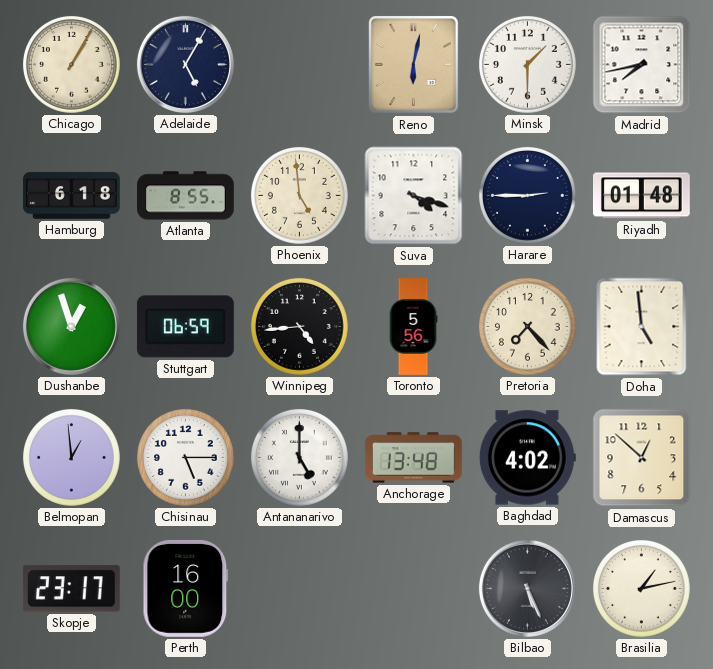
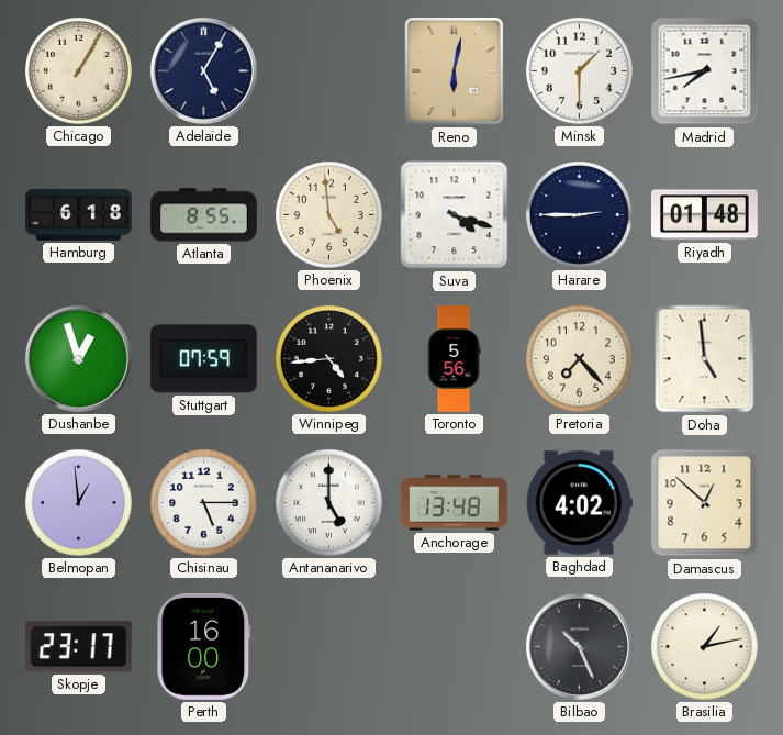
Stuttgart: 06:59 -> 07:59
Bilbao: 5:26 -> 10:26
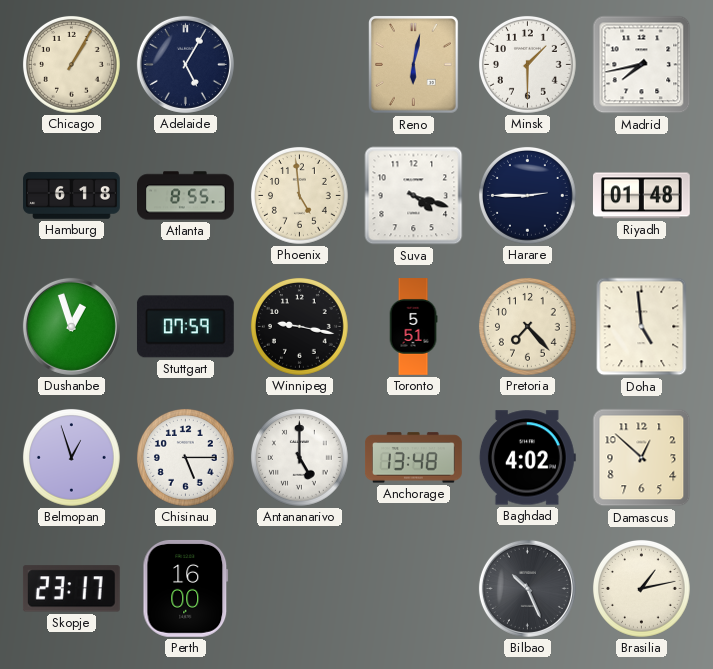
Winnipeg: 4:44 -> 9:17
Toronto: 5:56 -> 5:51
Belmopan: 12:59 -> 12:57
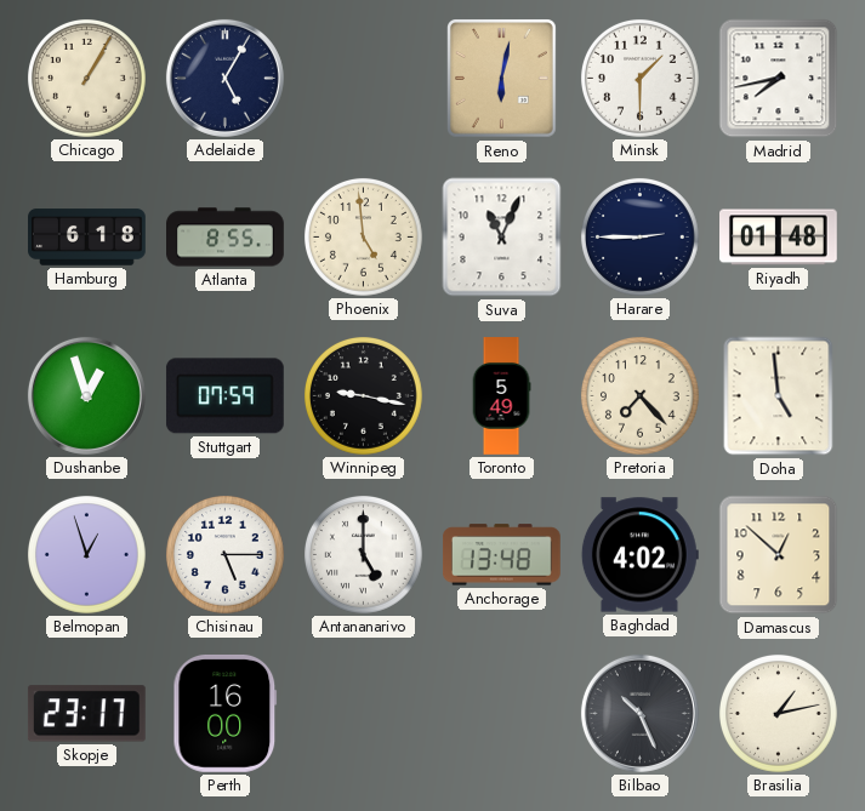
Suva: 4:18 -> 11:04
Toronto: 5:51 -> 5:49
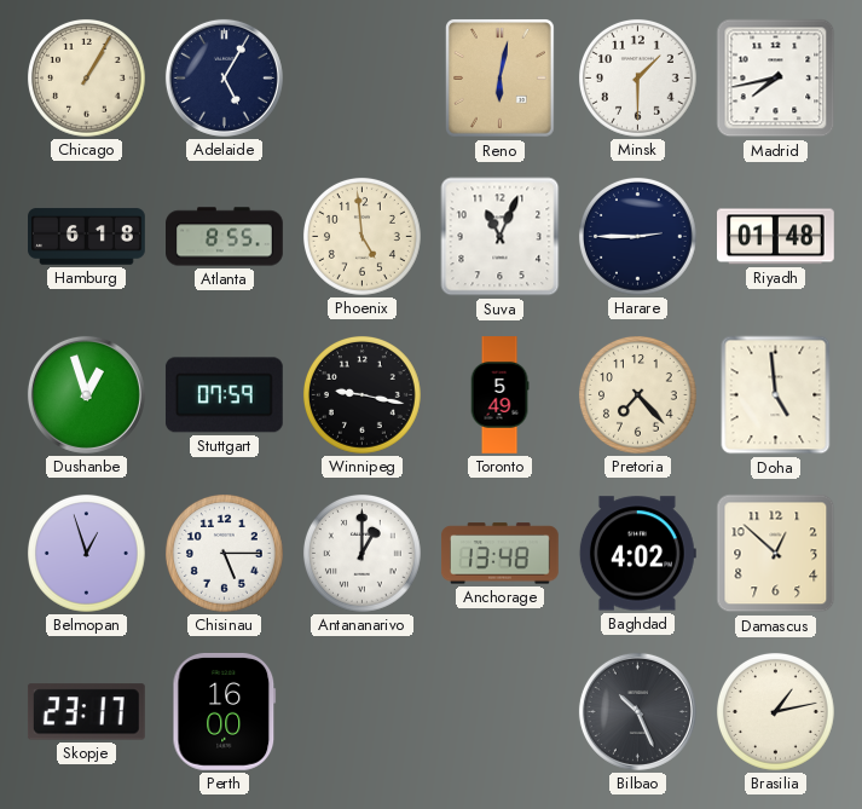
Antananarivo: 5:00 -> 1:00
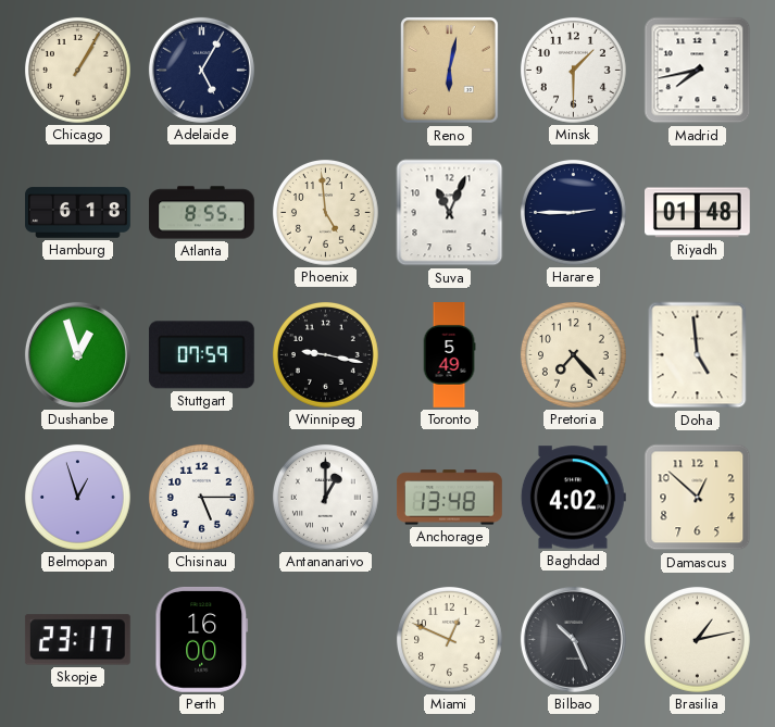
Miami: none -> 12:49
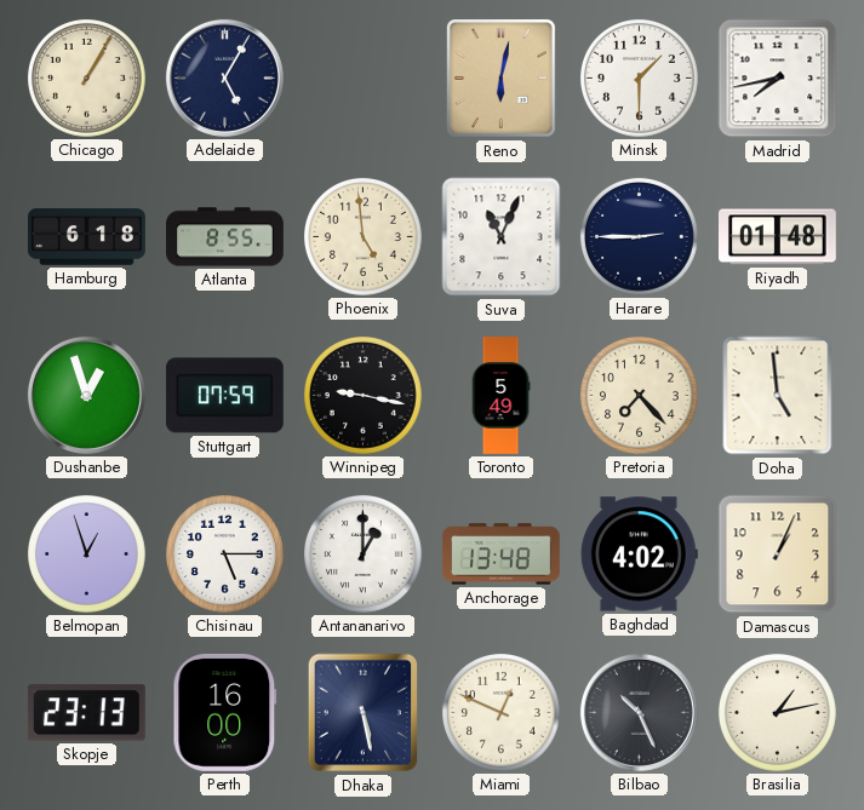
Damascus: 12:52 -> 1:04
Skopje: 23:17 -> 23:13
Dhaka: none -> 5:28
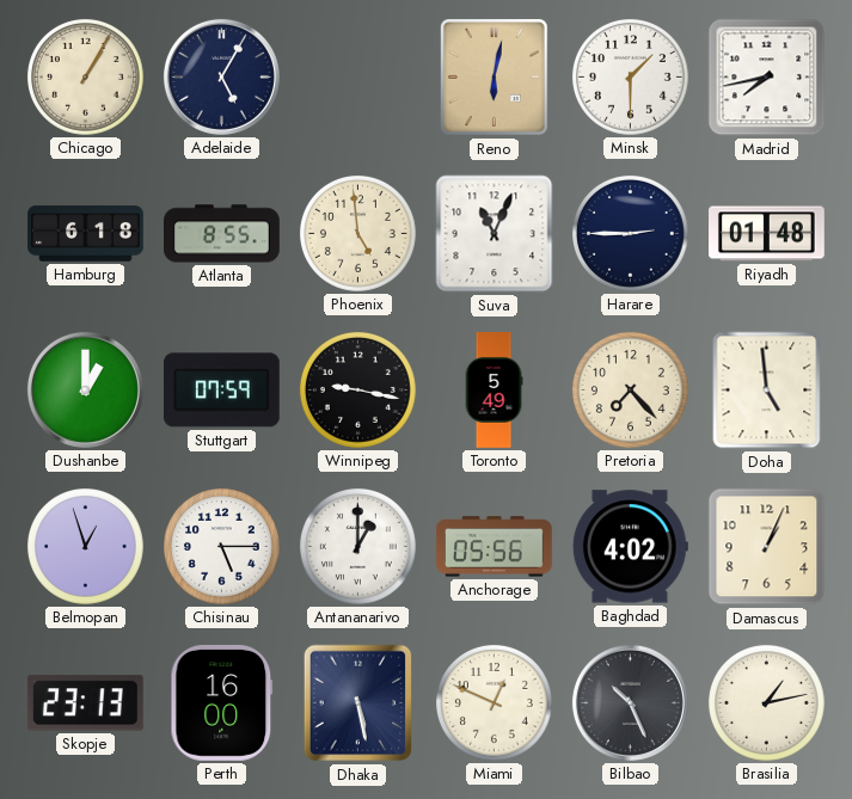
Dushanbe: 12:57 -> 1:00
Anchorage: 13:48 -> 05:56
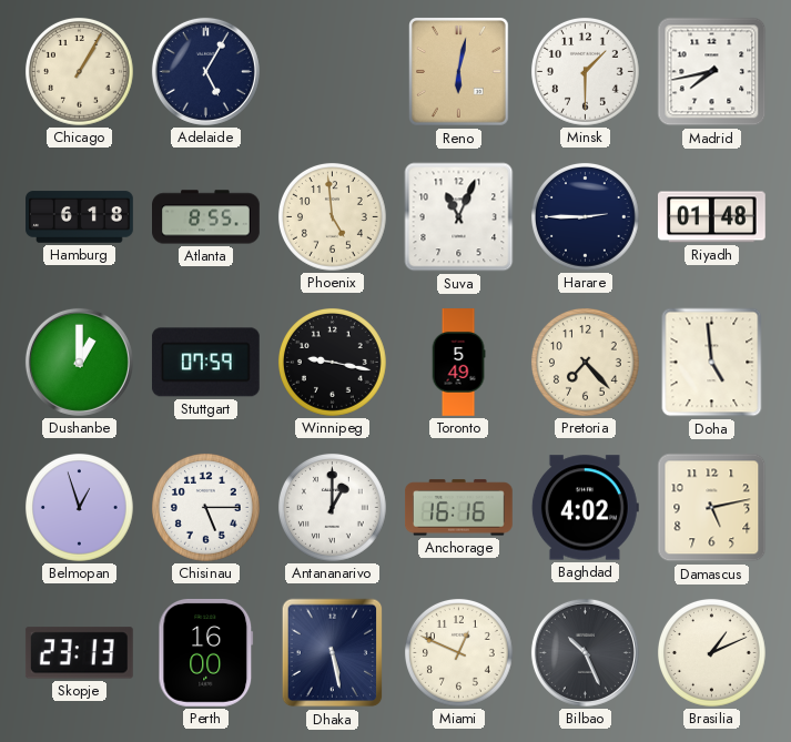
Anchorage: 05:56 -> 16:16
Damascus: 1:04 -> 5:13
Brasilia: 1:13 -> 1:11
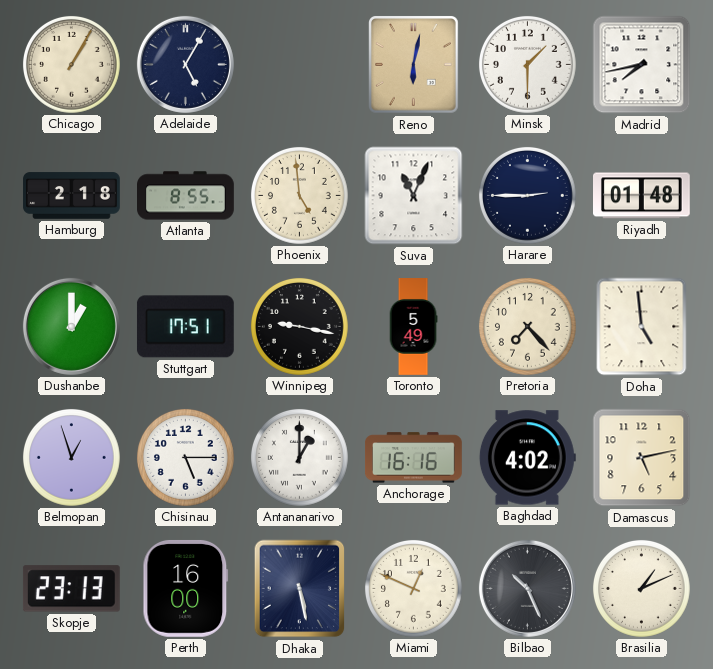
Hamburg: 6:18 -> 2:18
Stuttgart: 07:59 -> 17:51
